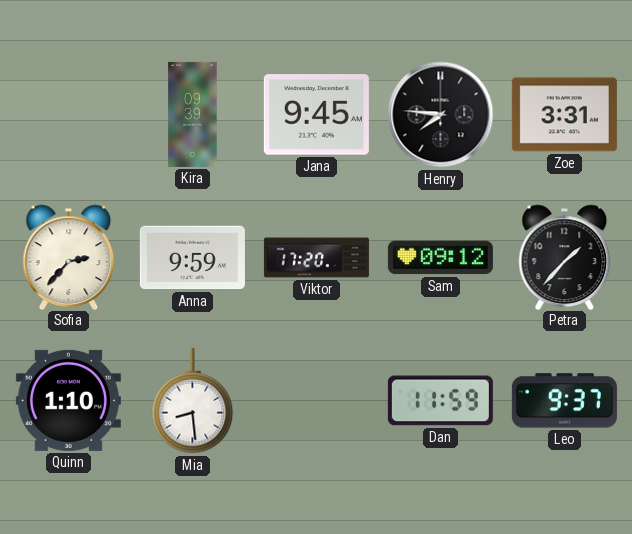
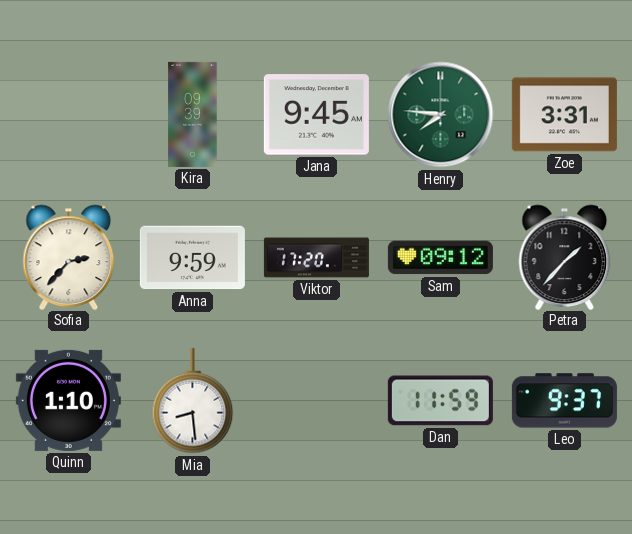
Henry dial: black -> green
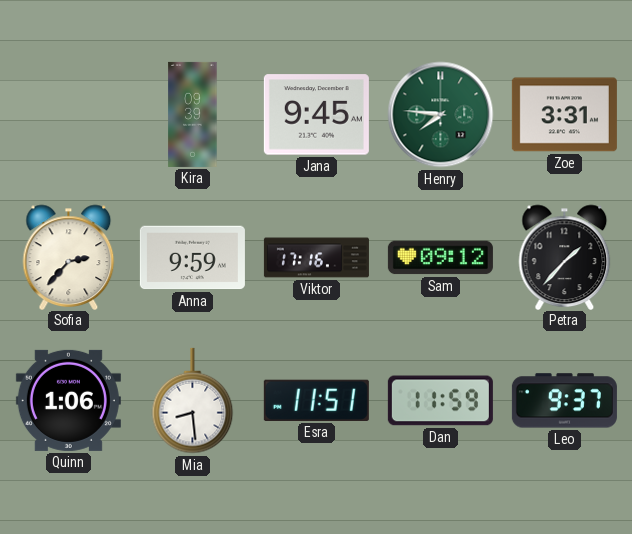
Viktor: 17:20 -> 17:16
Quinn: 1:10 -> 1:06
Esra: none -> 11:51
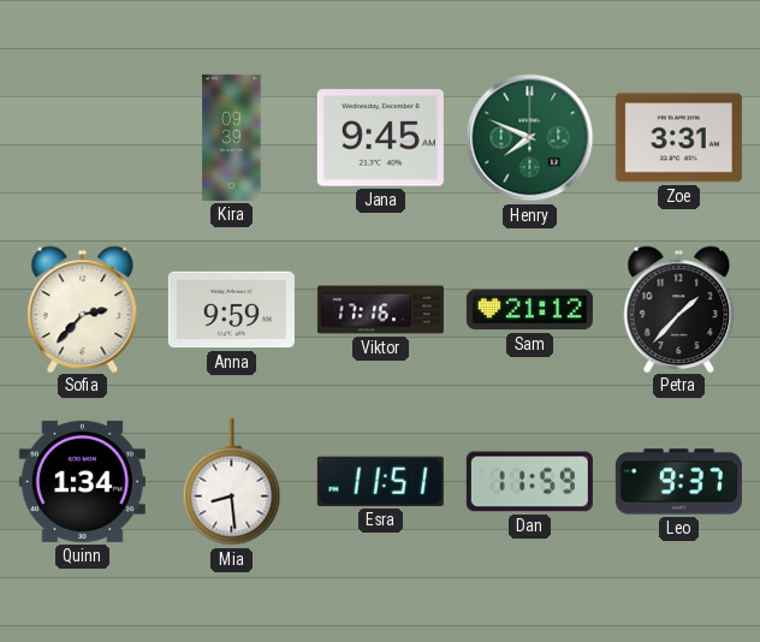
Henry: 7:46 -> 7:49
Sam: 09:12 -> 21:12
Quinn: 1:06 -> 1:34
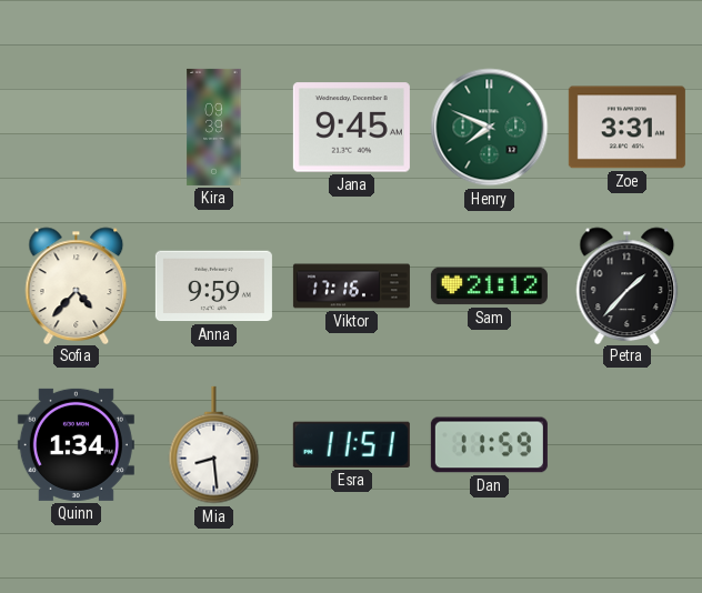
Sofia: 2:37 -> 4:37
Leo: 9:37 -> none
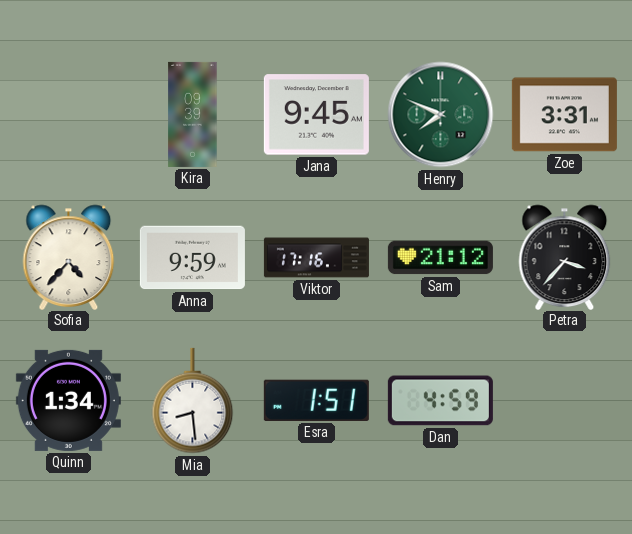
Petra: 1:37 -> 3:37
Esra: 11:51 -> 1:51
Dan: 11:59 -> 4:59
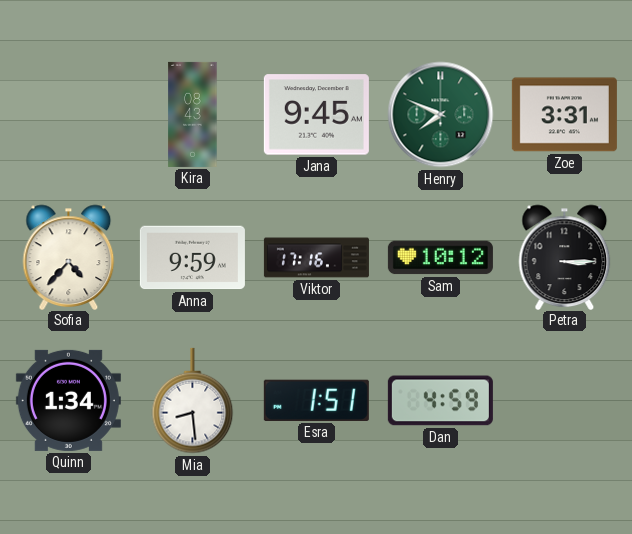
Kira: 09:39 -> 08:43
Sam: 21:12 -> 10:12
Petra: 3:37 -> 3:15
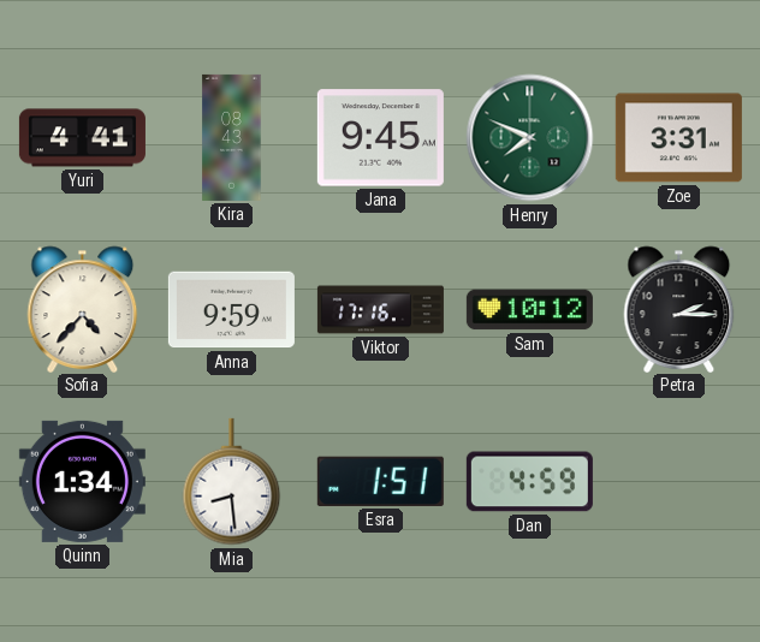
Yuri: none -> 4:41
Petra: 3:15 -> 2:15
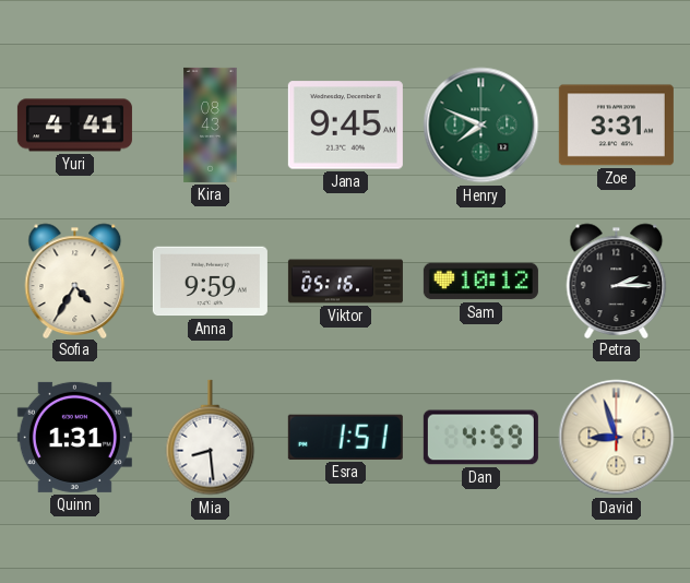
Sofia: 4:37 -> 4:35
Viktor: 17:16 -> 05:16
Quinn: 1:34 -> 1:31
David: none -> 8:57
